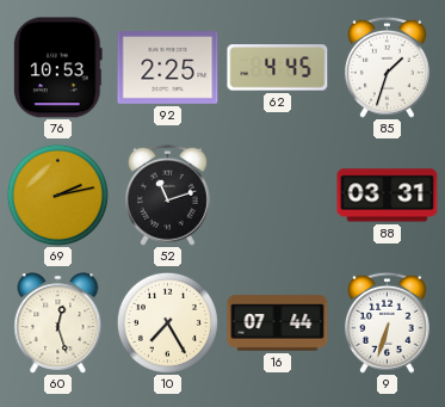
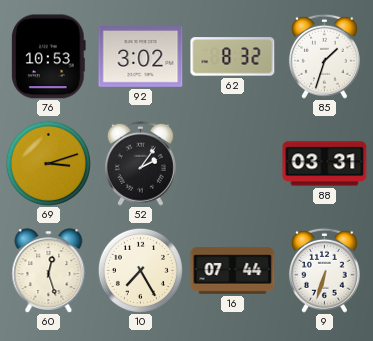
92: 2:25 -> 3:02
62: 4:45 -> 8:32
69: 2:13 -> 3:12
52: 11:12 -> 2:06
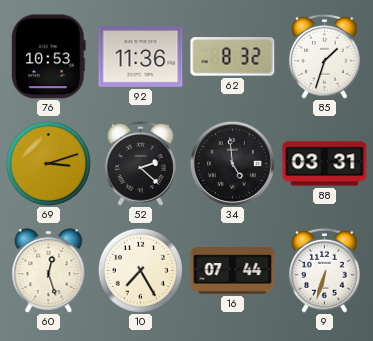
92: 3:02 -> 11:36
52: 2:06 -> 2:22
34: none -> 4:59
